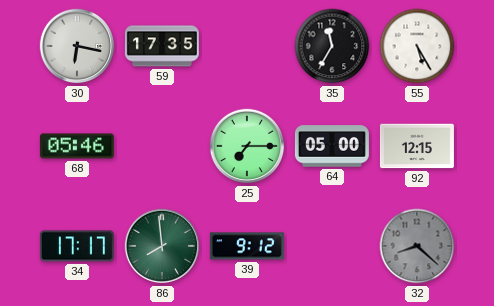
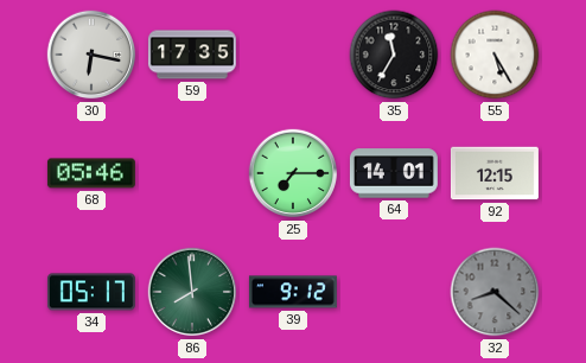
64: 05:00 -> 14:01
34: 17:17 -> 05:17
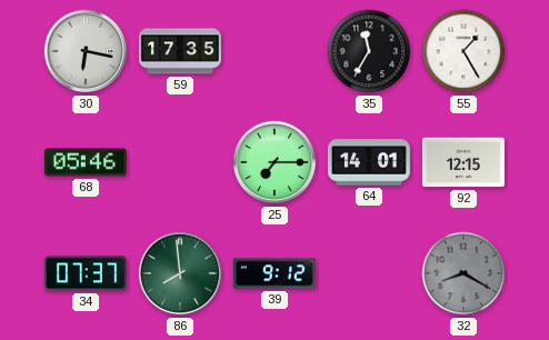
55: 5:25 -> 1:25
34: 05:17 -> 07:37
32: 8:22 -> 8:20
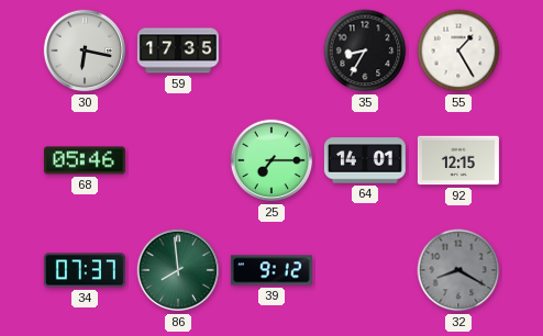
35: 11:35 -> 8:35
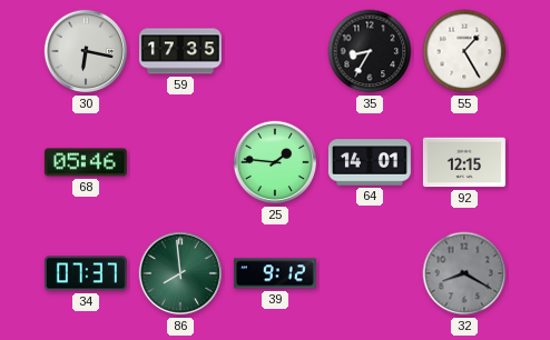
25: 7:15 -> 1:46
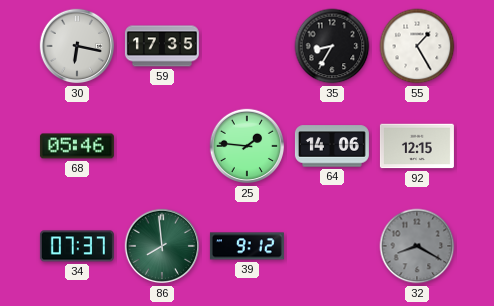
64: 14:01 -> 14:06
